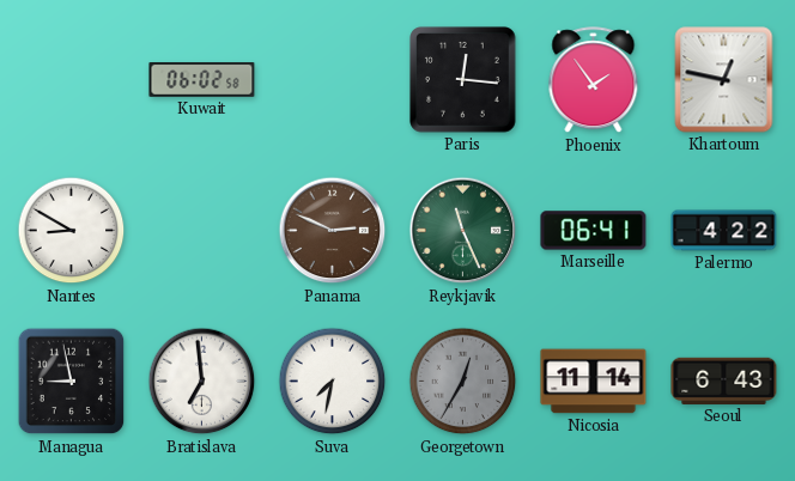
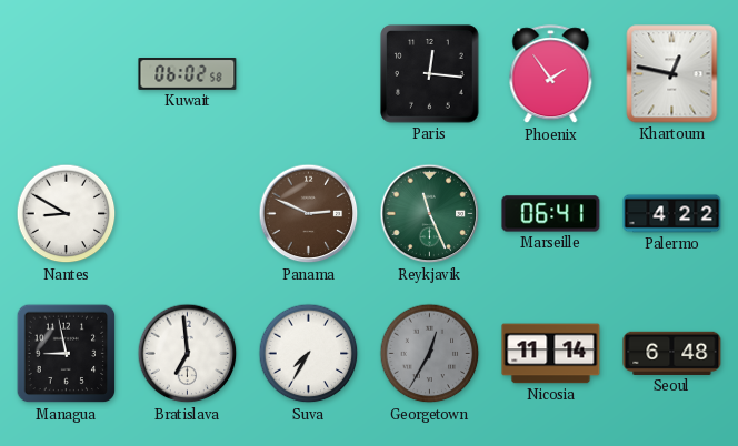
Suva: 7:32 -> 7:35
Seoul: 6:43 -> 6:48
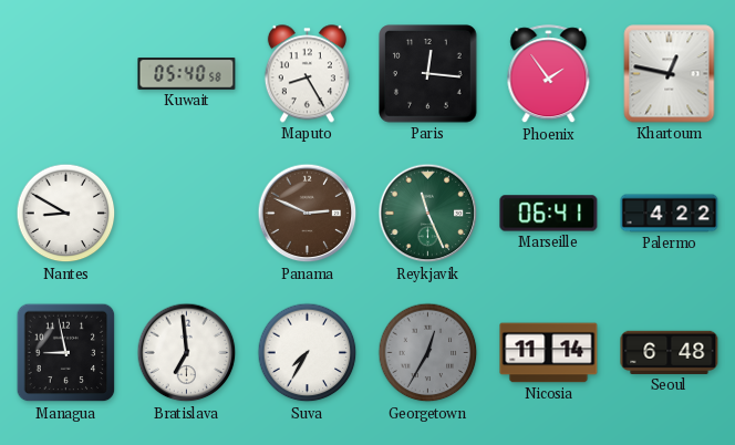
Kuwait: 06:02 -> 05:40
Maputo: none -> 8:25
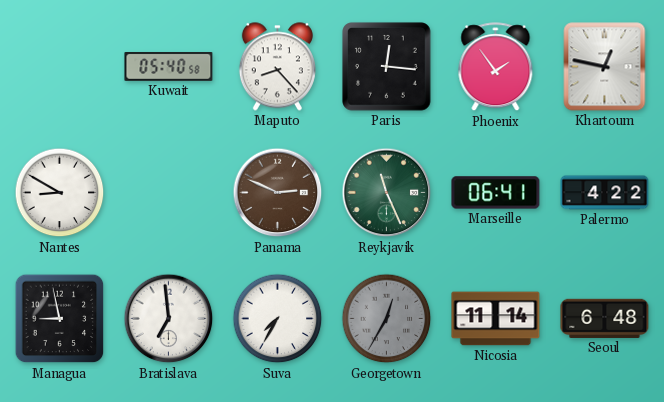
Maputo: 8:25 -> 8:23
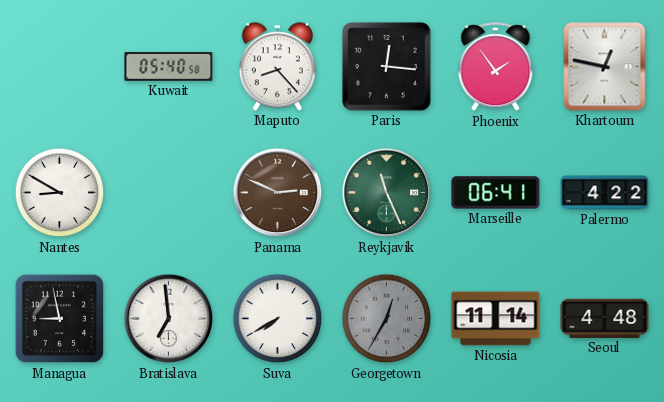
Suva: 7:35 -> 7:40
Seoul: 6:48 -> 4:48
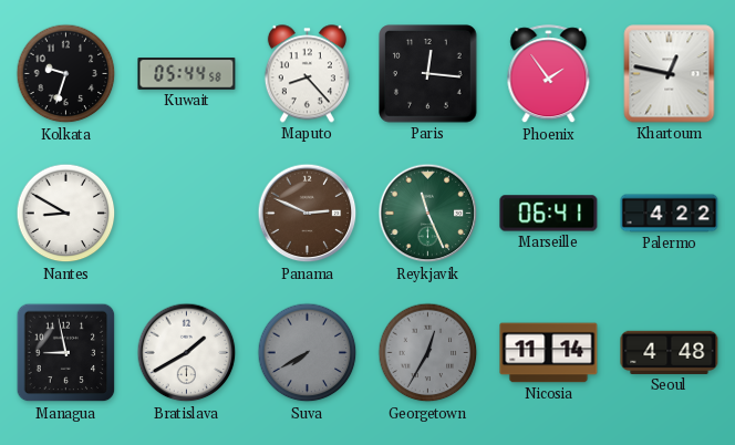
Kolkata: none -> 9:33
Kuwait: 05:40 -> 05:44
Bratislava: 6:59 -> 1:40
Suva dial: white -> grey
